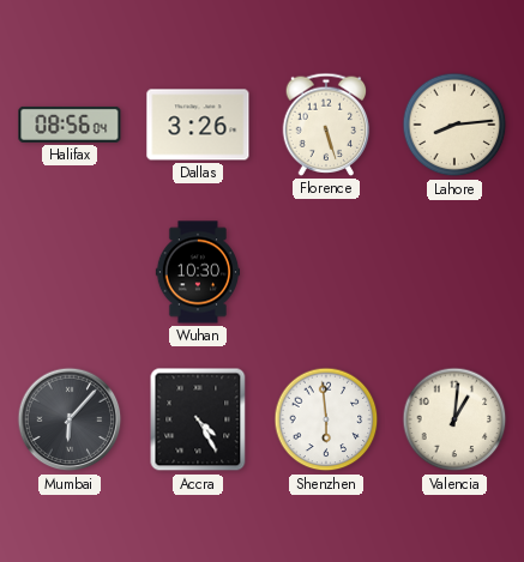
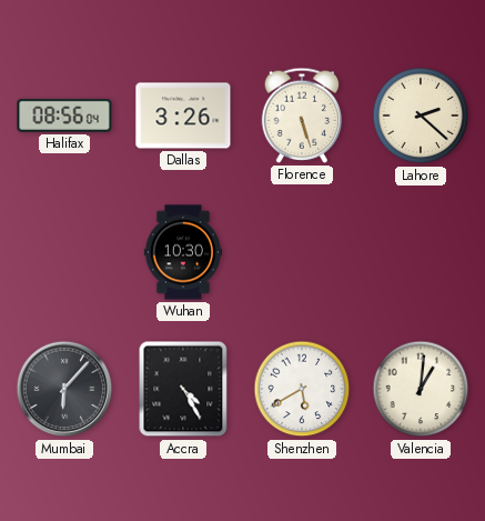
Lahore: 8:14 -> 2:22
Shenzhen: 5:59 -> 5:40
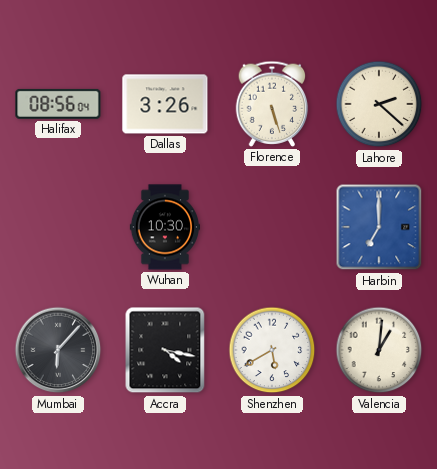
Harbin: none -> 7:00
Accra: 4:25 -> 4:17
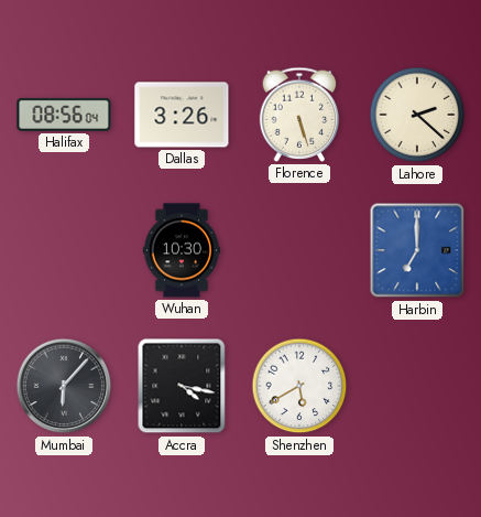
Valencia: 1:01 -> none
